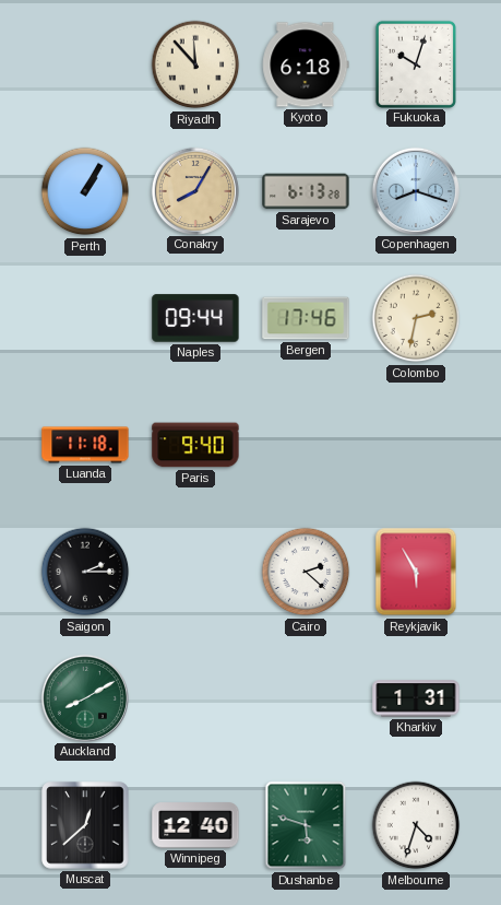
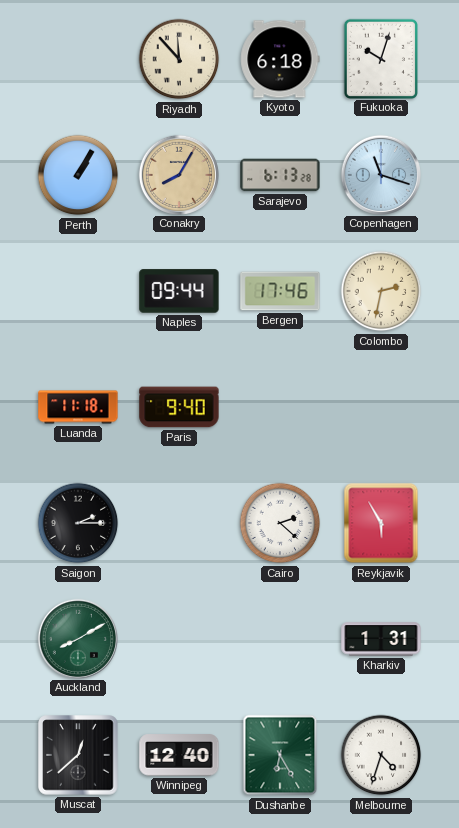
Copenhagen: 8:18 -> 11:18
Dushanbe: 5:48 -> 6:25
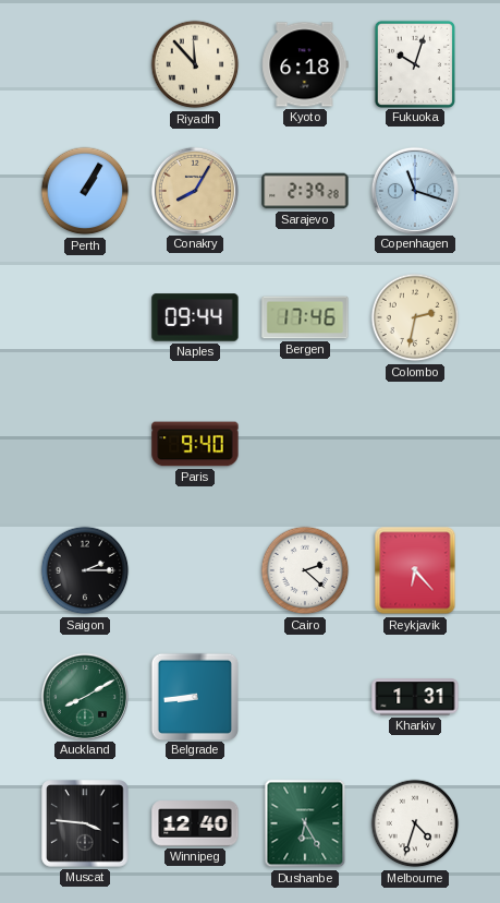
Sarajevo: 6:13 -> 2:39
Luanda: 11:18 -> none
Reykjavik: 5:55 -> 6:23
Belgrade: none -> 8:44
Muscat: 12:38 -> 3:46
